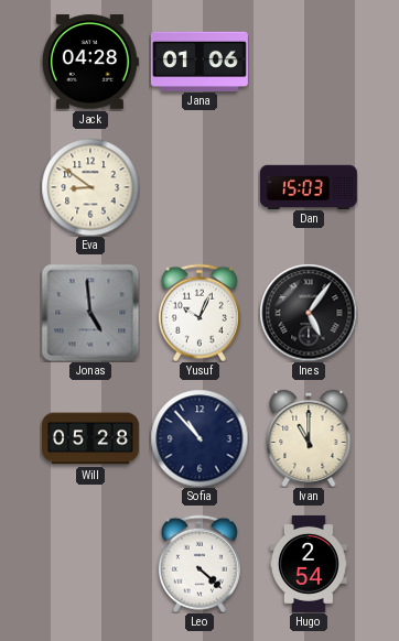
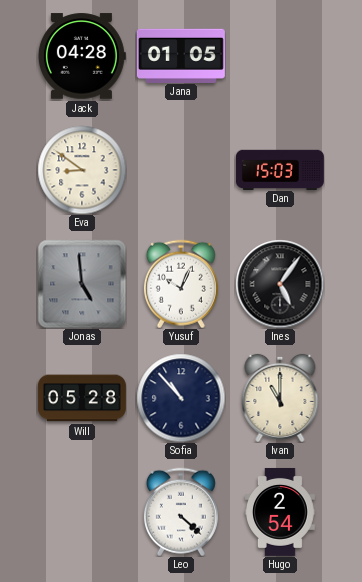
Jana: 01:06 -> 01:05
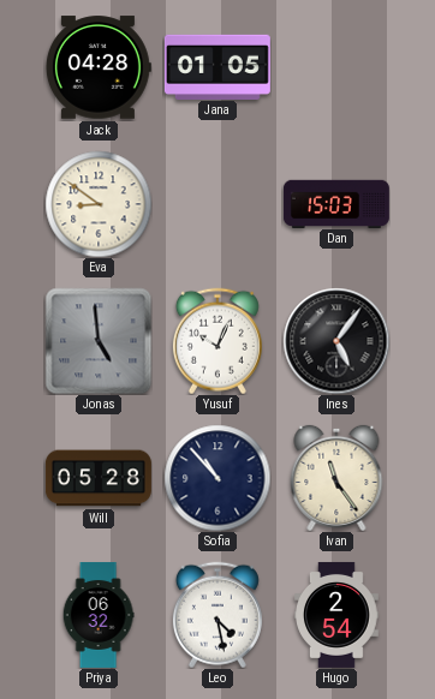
Ivan: 11:00 -> 11:24
Priya: none -> 06:32
Leo: 4:22 -> 4:28
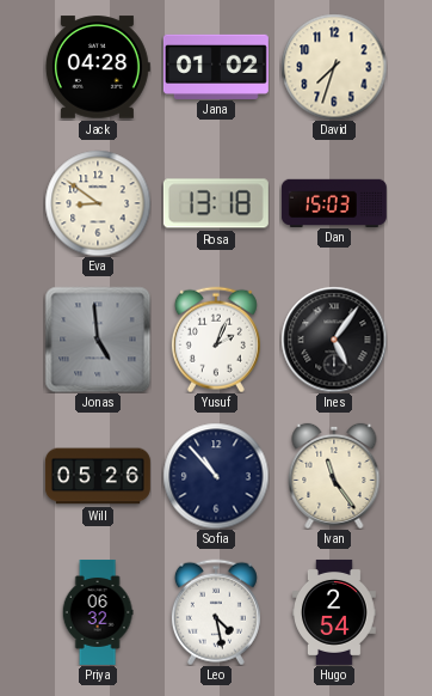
Jana: 01:05 -> 01:02
David: none -> 7:33
Rosa: none -> 13:18
Yusuf: 10:04 -> 2:04
Will: 05:28 -> 05:26
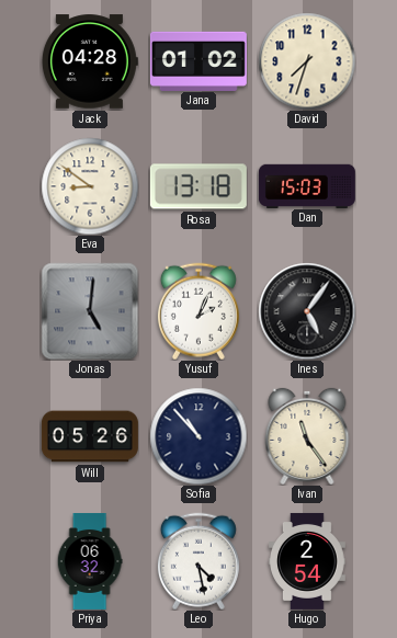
Jonas: 4:59 -> 5:01
